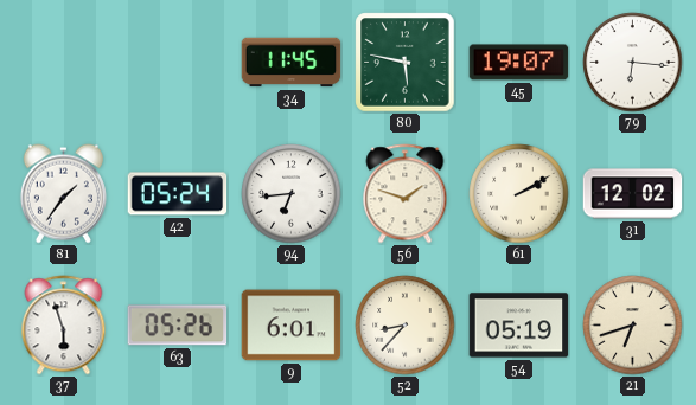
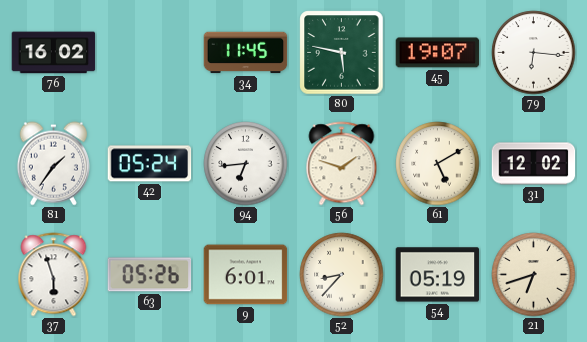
76: none -> 16:02
61: 2:10 -> 5:10
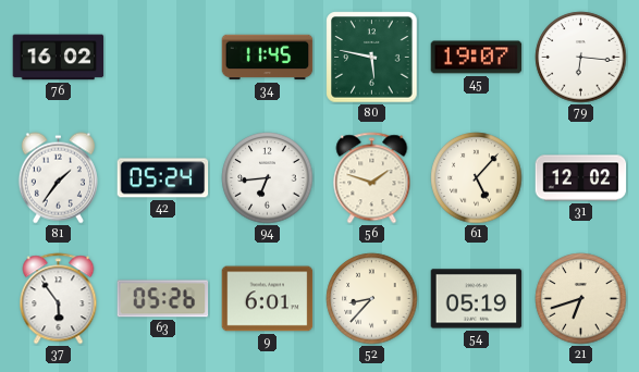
61: 5:10 -> 5:07
37: 5:57 -> 5:54
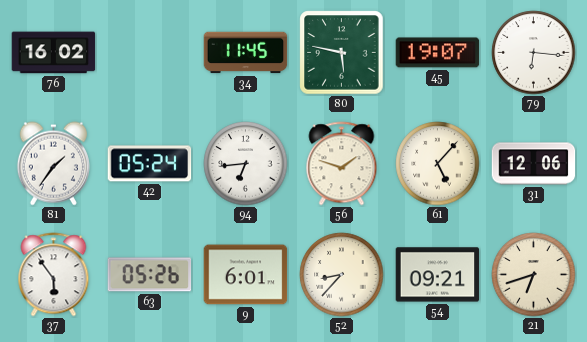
31: 12:02 -> 12:06
54: 05:19 -> 09:21
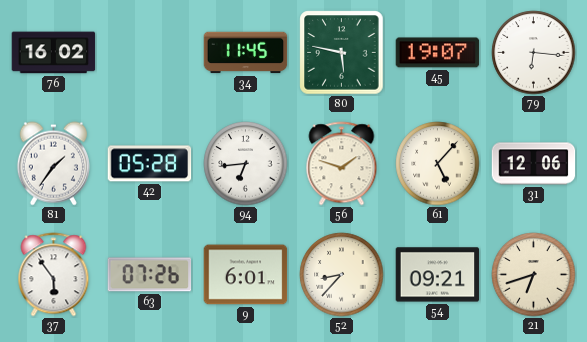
42: 05:24 -> 05:28
63: 05:26 -> 07:26
